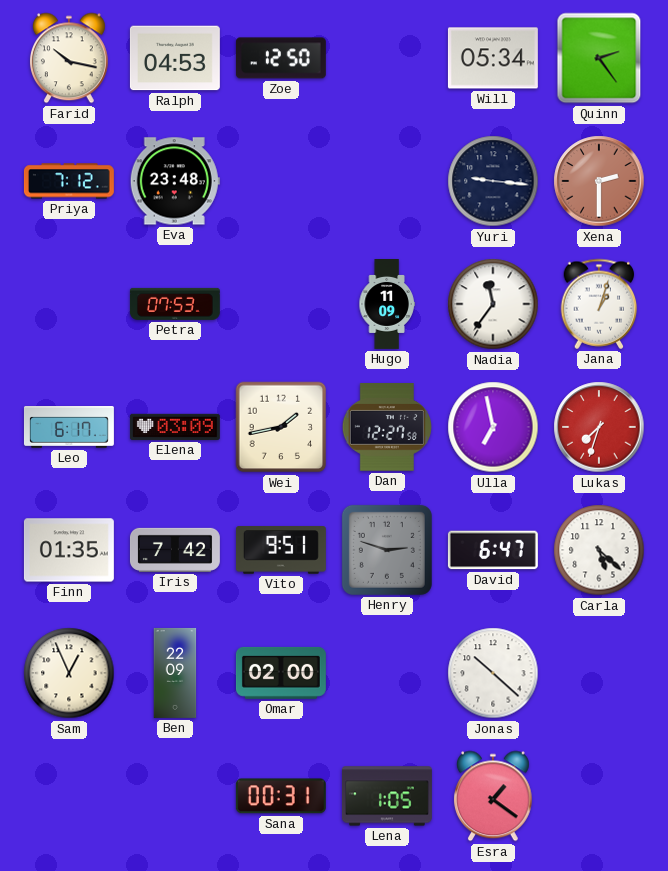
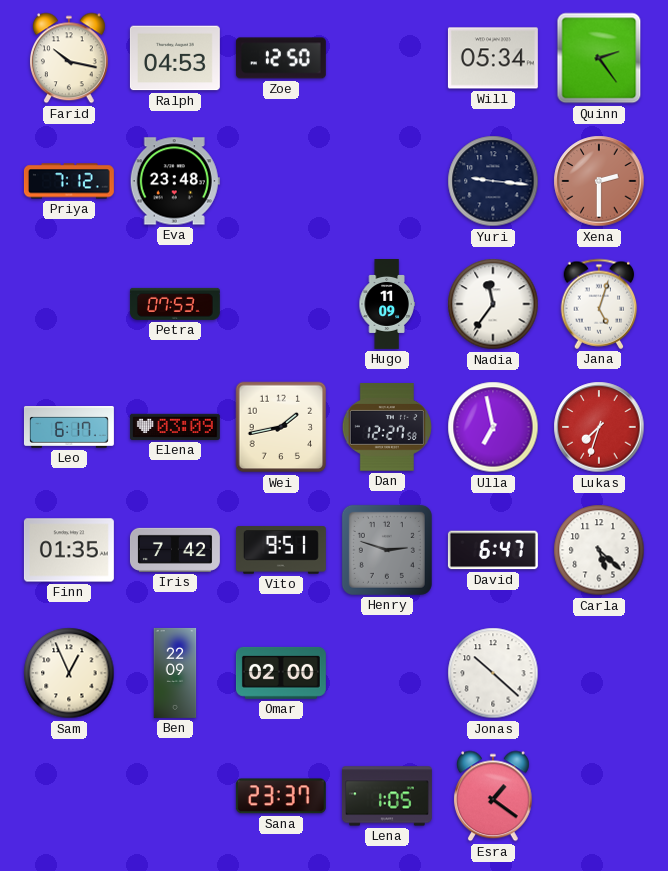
Jana: 1:03 -> 5:03
Sana: 00:31 -> 23:37
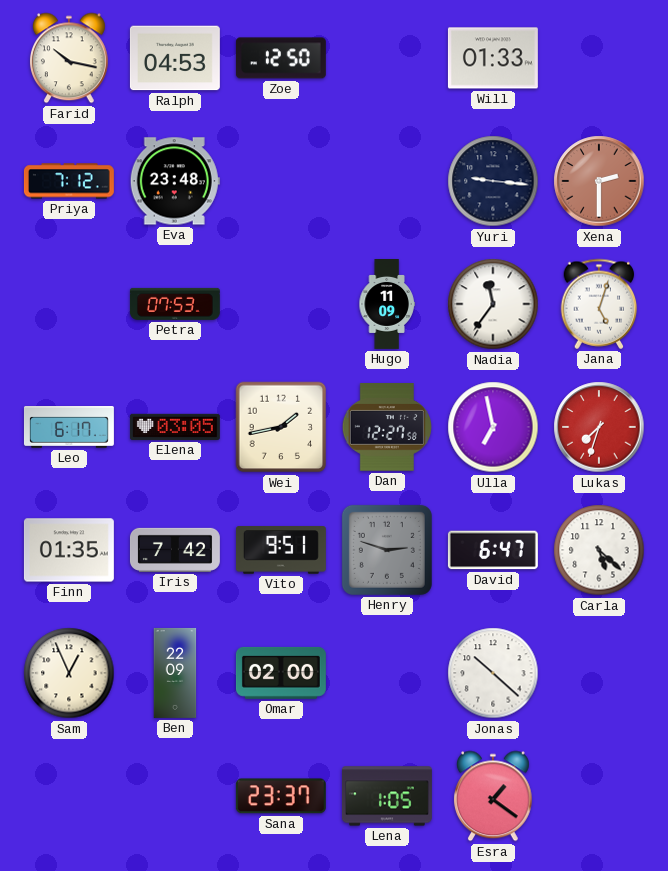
Will: 05:34 -> 01:33
Quinn: 2:24 -> none
Elena: 03:09 -> 03:05
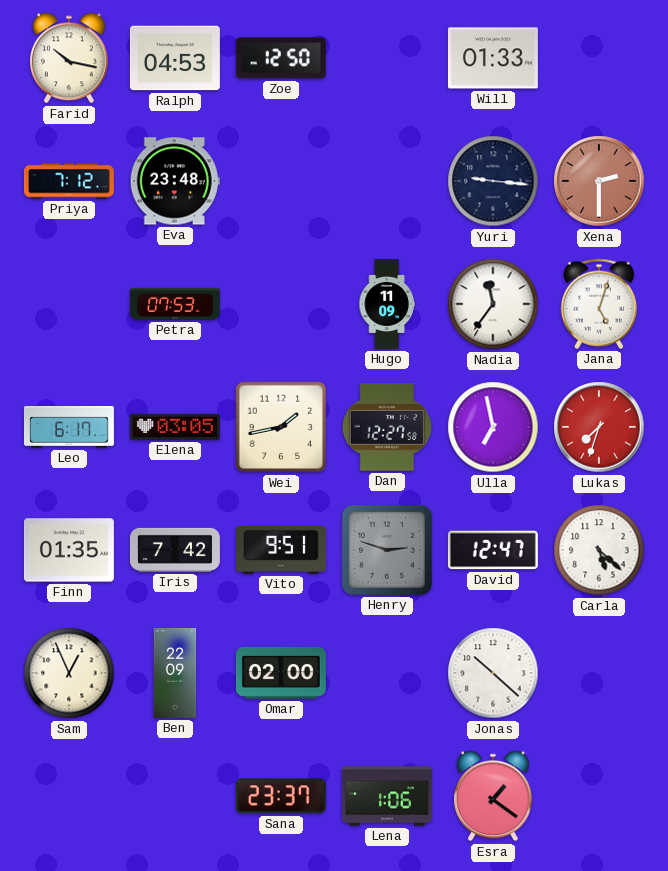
David: 6:47 -> 12:47
Lena: 1:05 -> 1:06
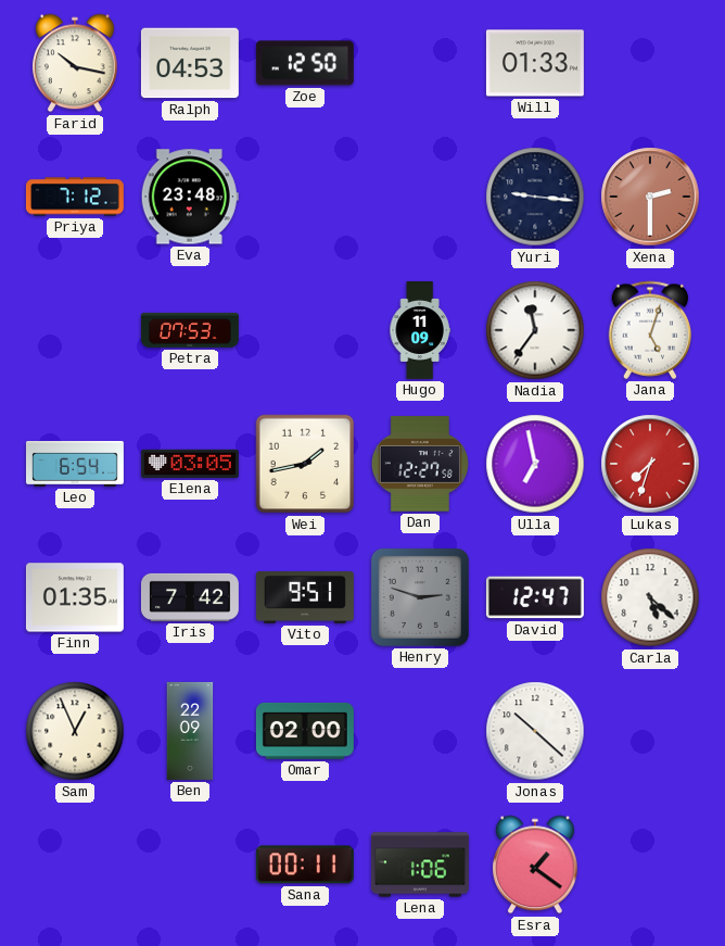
Leo: 6:17 -> 6:54
Sana: 23:37 -> 00:11
